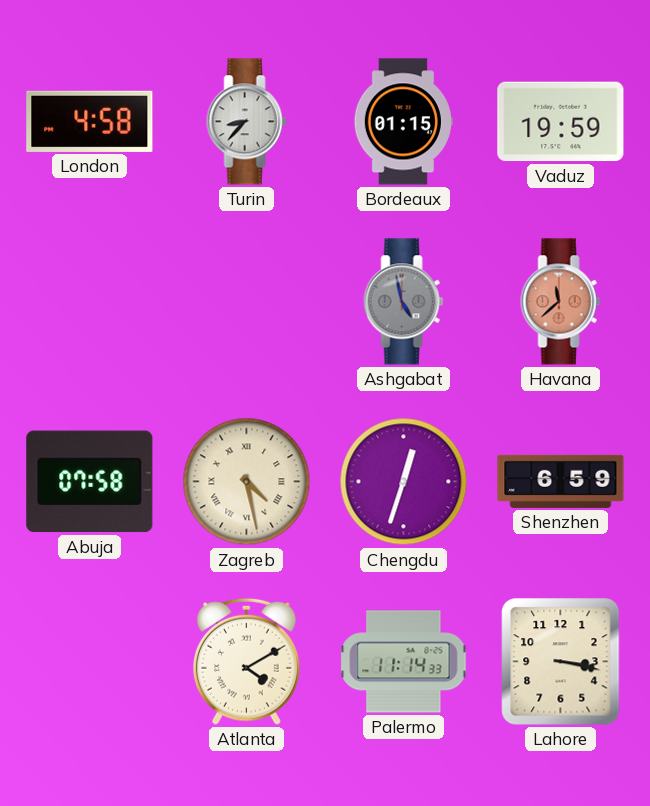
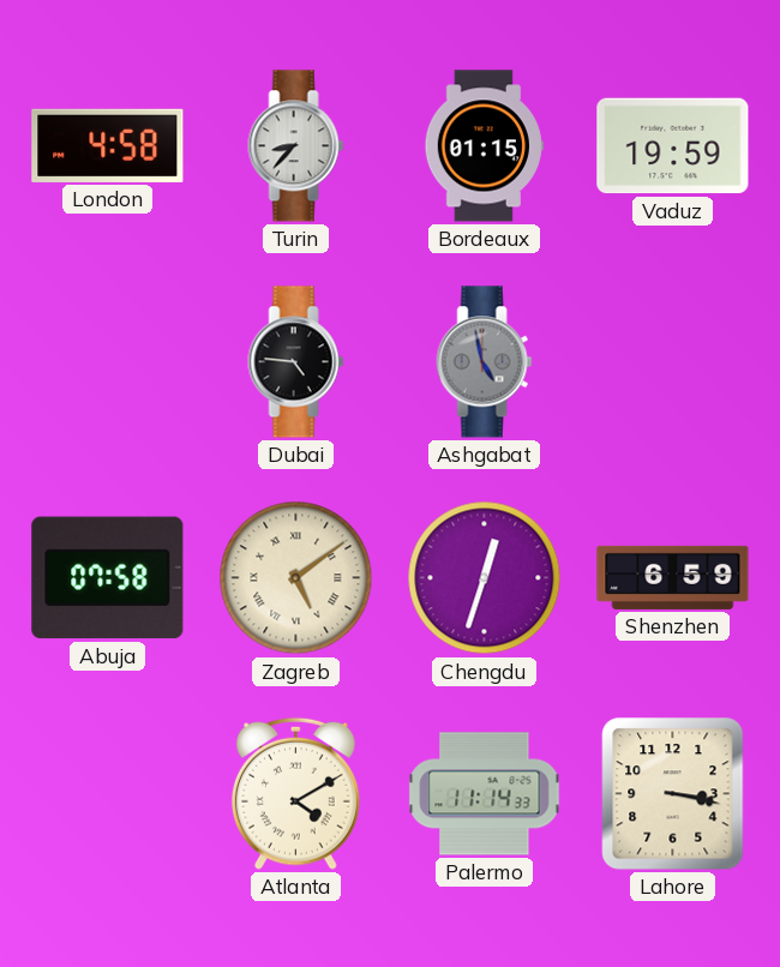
Dubai: none -> 4:46
Havana: 11:38 -> none
Zagreb: 4:28 -> 5:09
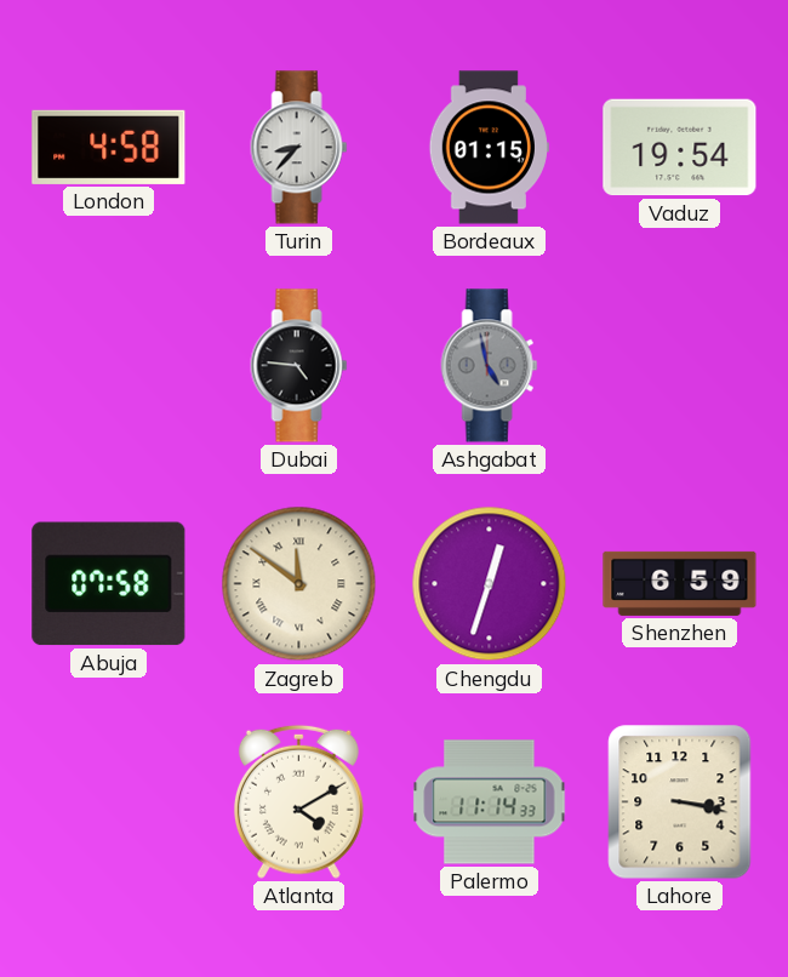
Vaduz: 19:59 -> 19:54
Zagreb: 5:09 -> 11:51
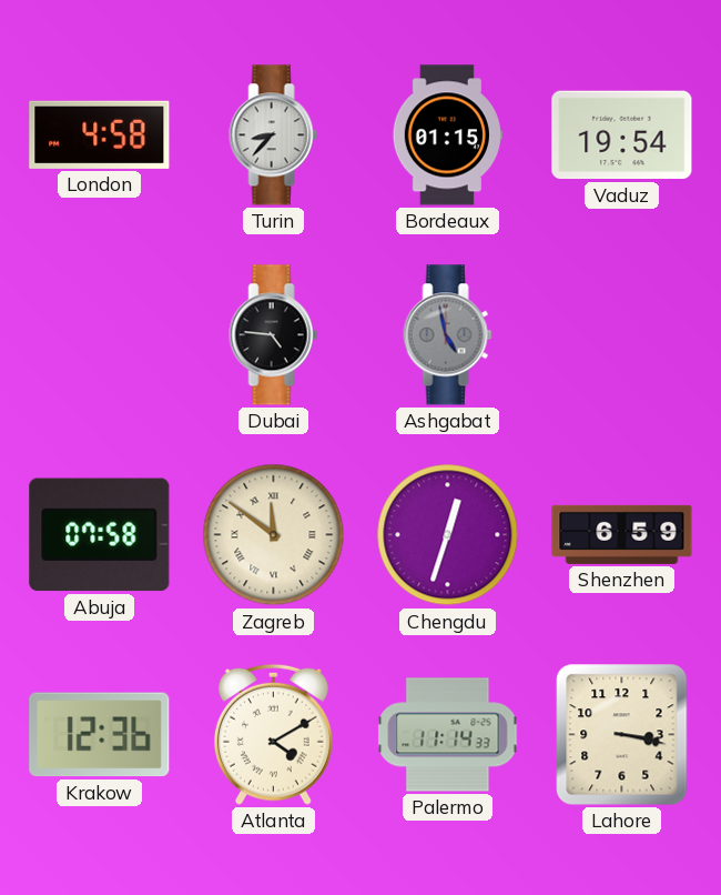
Krakow: none -> 12:36
